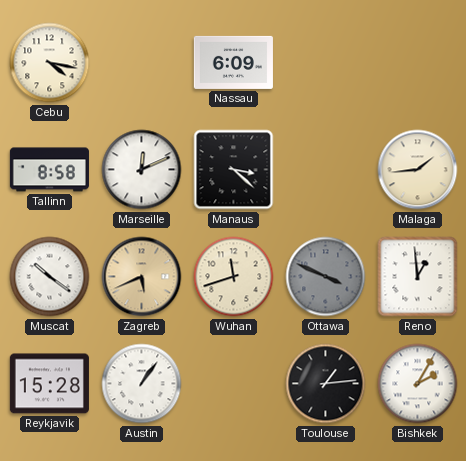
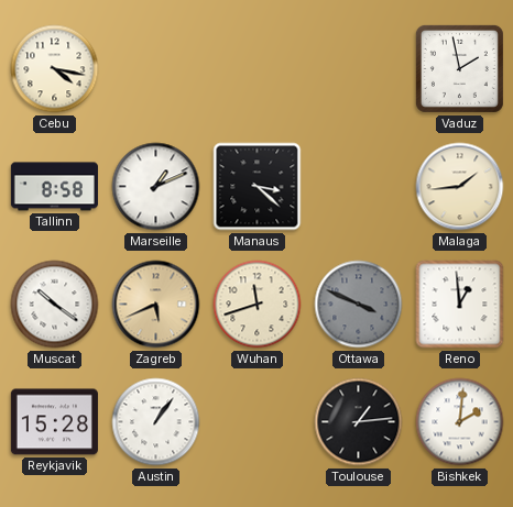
Nassau: 6:09 -> none
Vaduz: none -> 1:58
Marseille: 12:11 -> 1:11
Bishkek: 2:05 -> 2:01
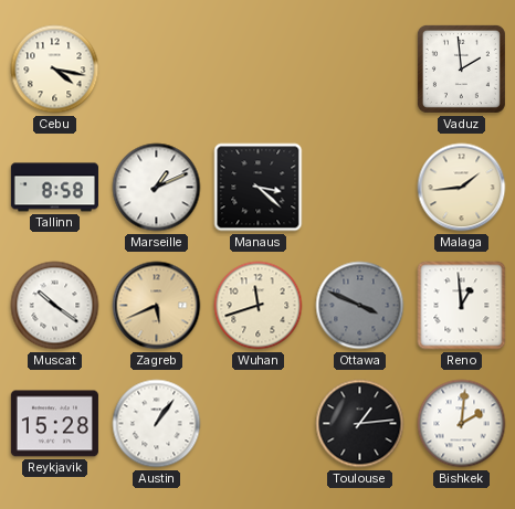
Vaduz: 1:58 -> 1:59
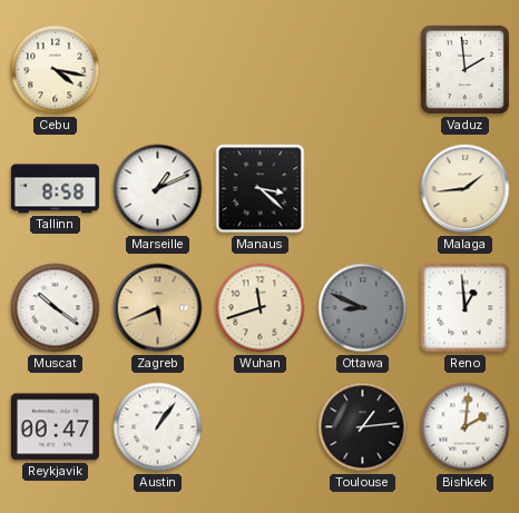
Ottawa: 3:49 -> 8:49
Reykjavik: 15:28 -> 00:47
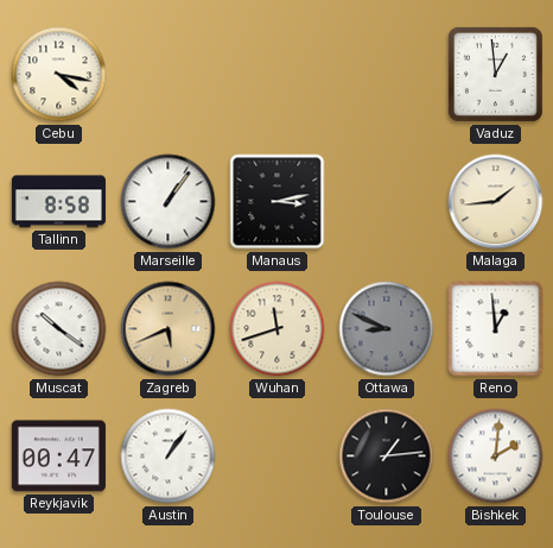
Vaduz: 1:59 -> 12:59
Marseille: 1:11 -> 1:06
Manaus: 3:22 -> 3:13
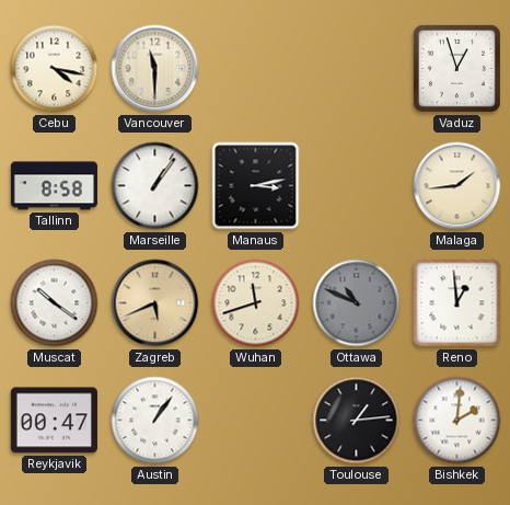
Vancouver: none -> 11:30
Vaduz: 12:59 -> 12:57
Ottawa: 8:49 -> 10:49
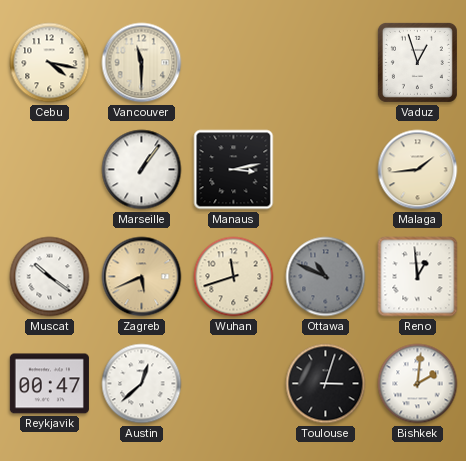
Tallinn: 8:58 -> none
Austin: 1:06 -> 12:38
Toulouse: 1:14 -> 3:03
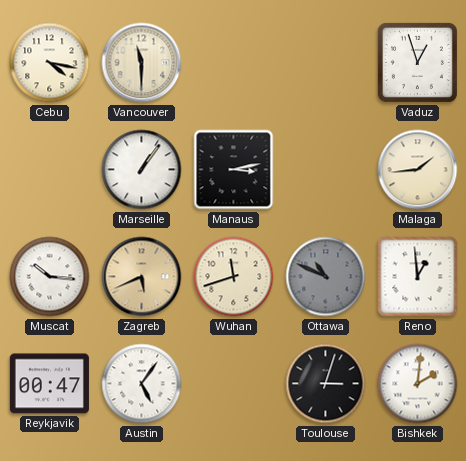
Muscat: 10:21 -> 10:16
Austin: 12:38 -> 5:06
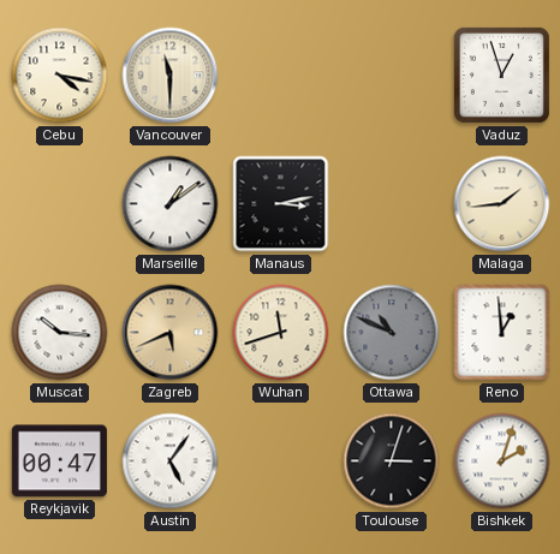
Marseille: 1:06 -> 1:09
Bishkek: 2:01 -> 2:03
